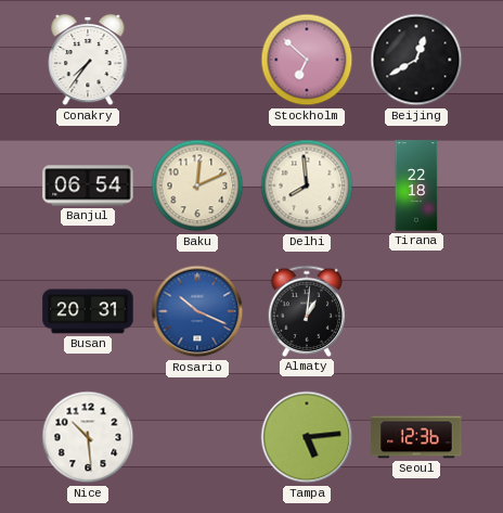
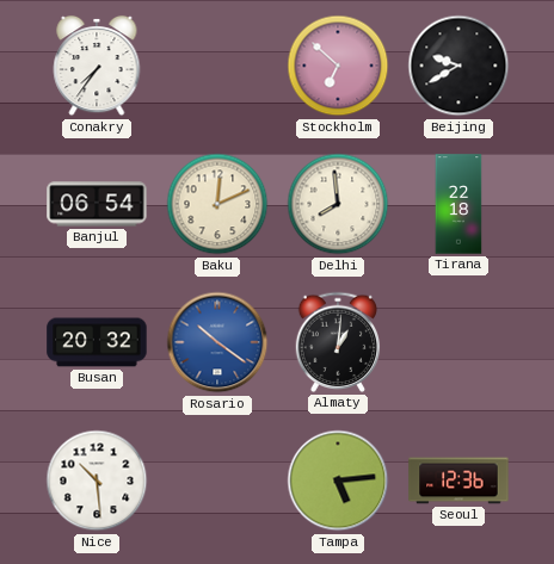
Beijing: 12:40 -> 9:40
Busan: 20:31 -> 20:32
Rosario: 10:19 -> 10:21
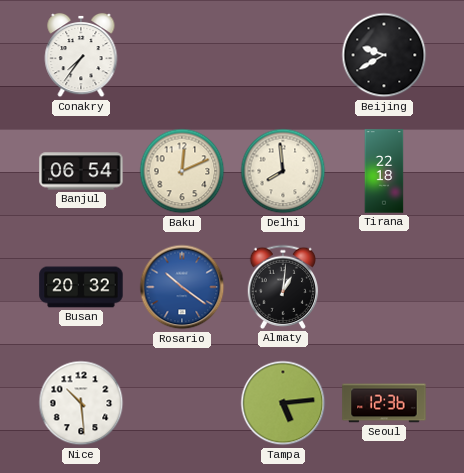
Stockholm: 6:52 -> none
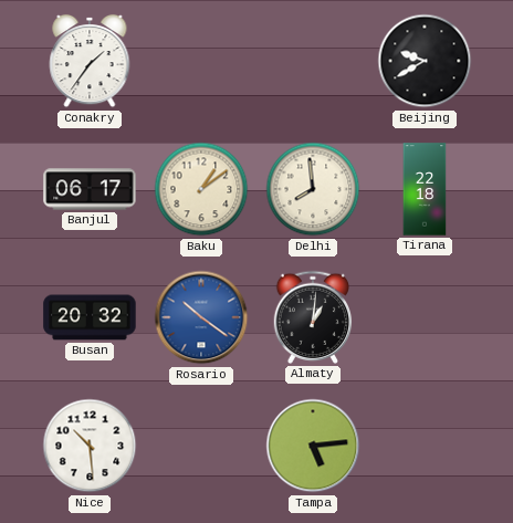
Conakry: 7:36 -> 1:36
Banjul: 06:54 -> 06:17
Baku: 12:11 -> 1:09
Seoul: 12:36 -> none
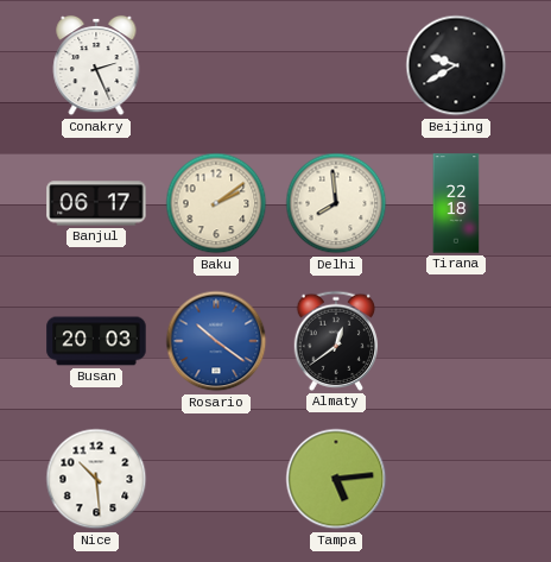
Conakry: 1:36 -> 2:26
Baku: 1:09 -> 2:09
Busan: 20:32 -> 20:03
Almaty: 1:01 -> 12:39
